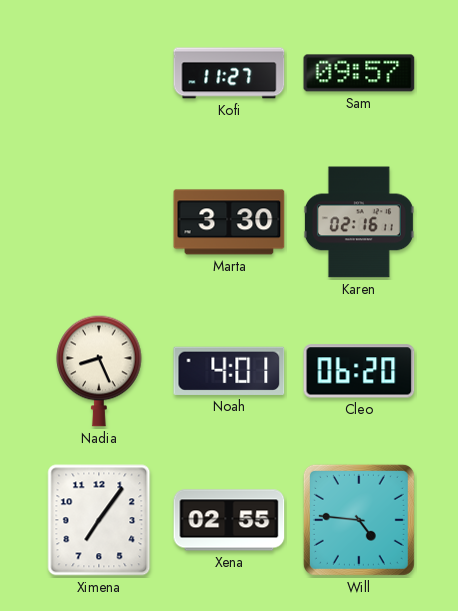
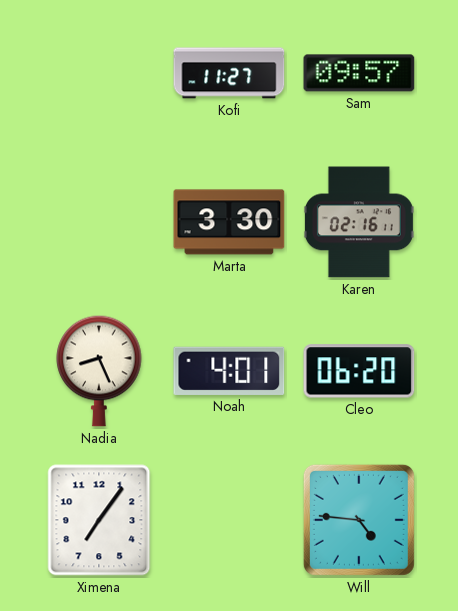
Xena: 02:55 -> none
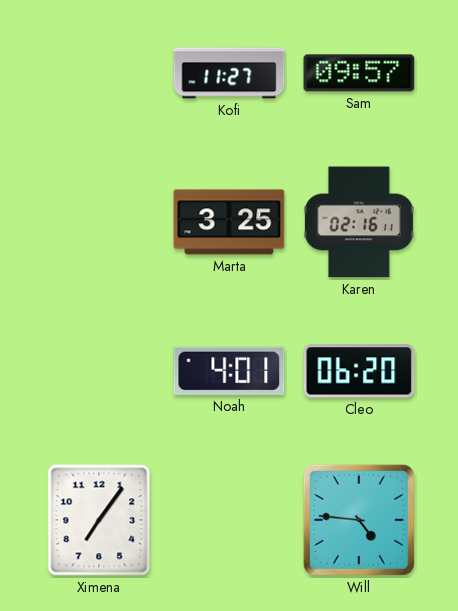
Marta: 3:30 -> 3:25
Nadia: 8:26 -> none
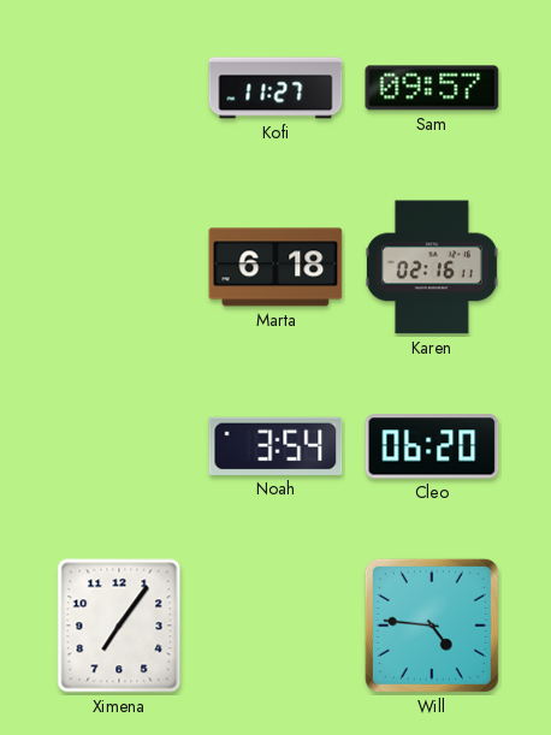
Marta: 3:25 -> 6:18
Noah: 4:01 -> 3:54
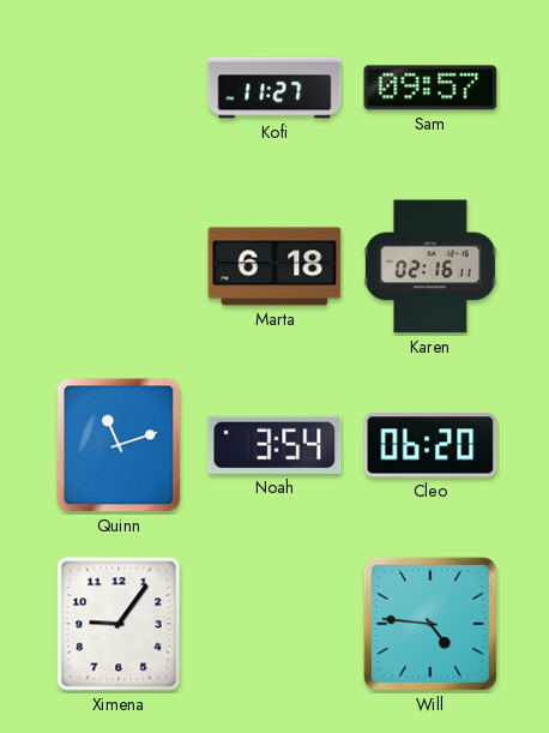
Quinn: none -> 11:12
Ximena: 7:06 -> 9:06
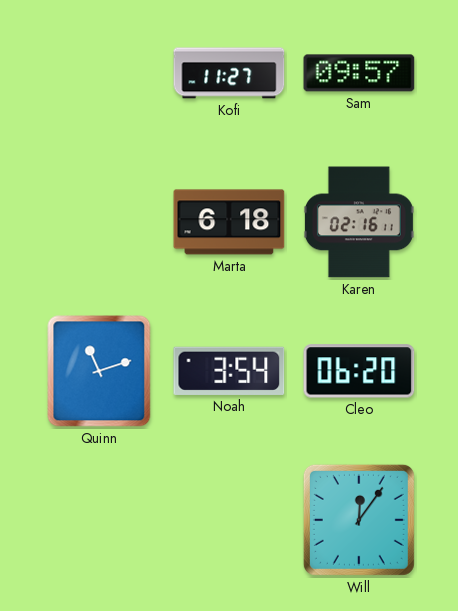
Ximena: 9:06 -> none
Will: 4:46 -> 12:06
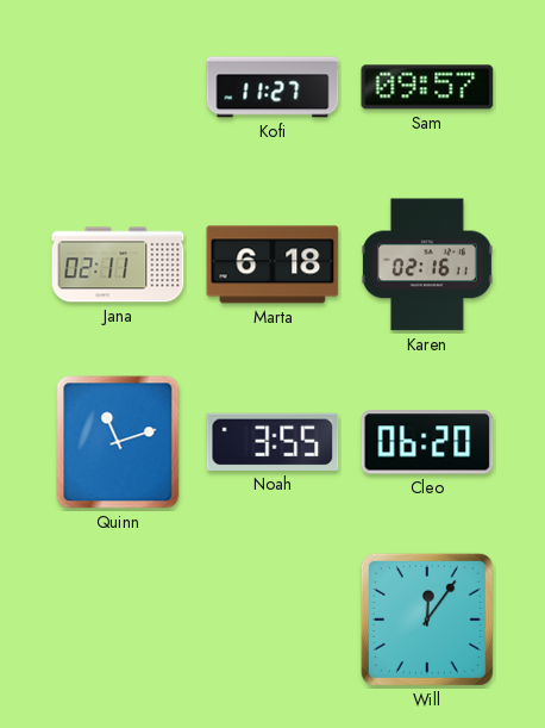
Jana: none -> 02:11
Noah: 3:54 -> 3:55
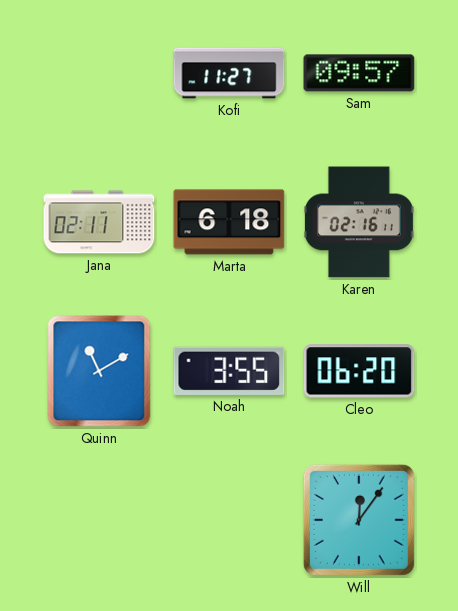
Quinn: 11:12 -> 11:10
